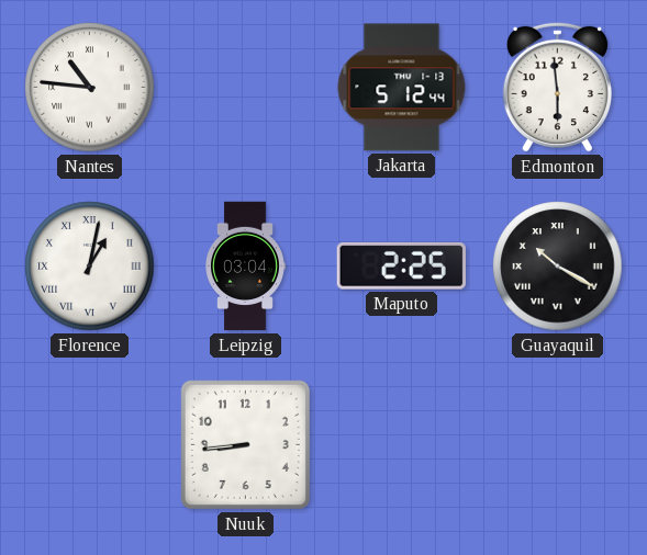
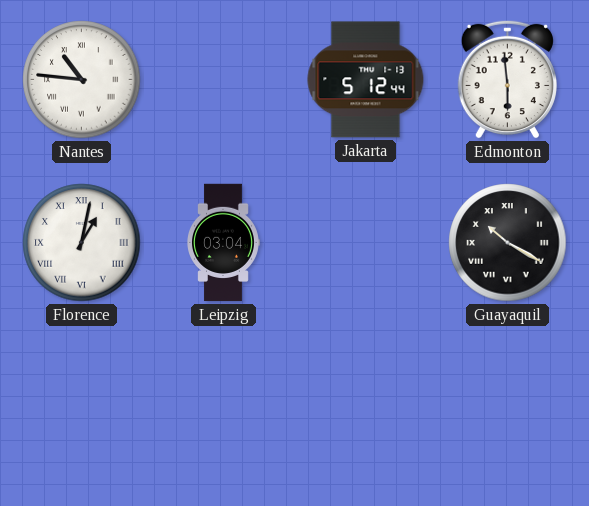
Maputo: 2:25 -> none
Nuuk: 8:44 -> none
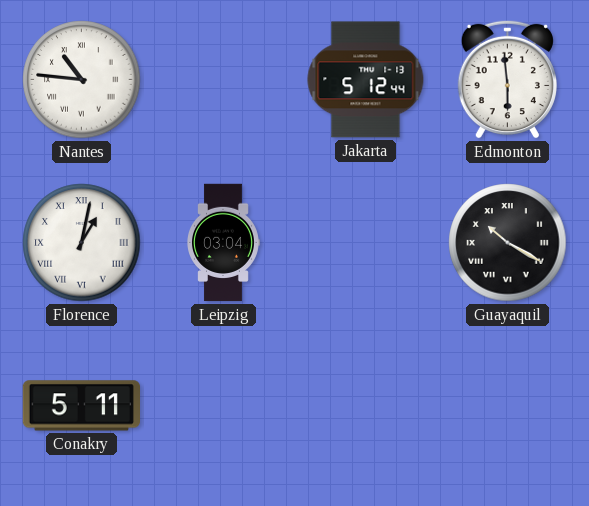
Conakry: none -> 5:11
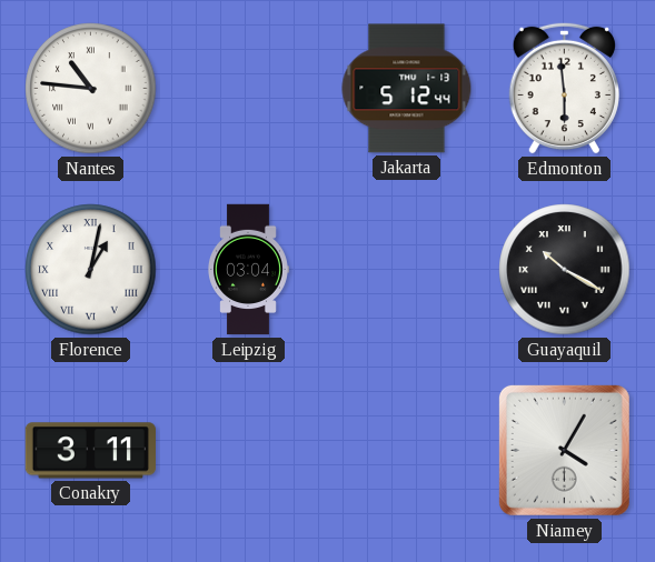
Conakry: 5:11 -> 3:11
Niamey: none -> 4:05
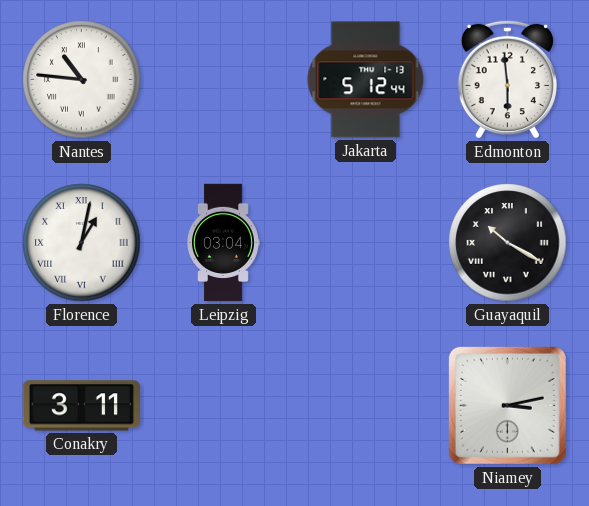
Niamey: 4:05 -> 3:13
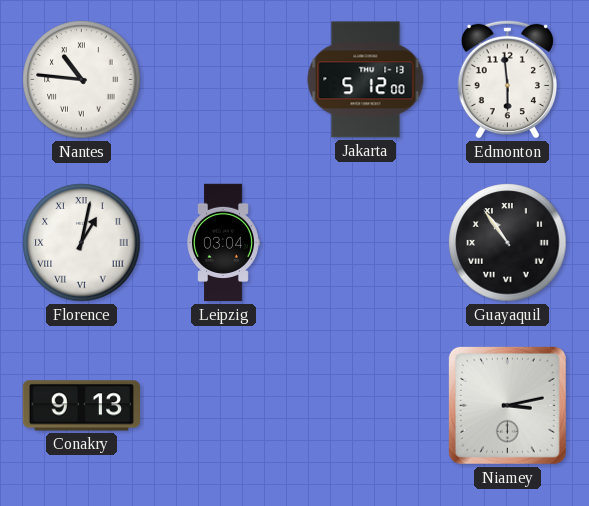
Jakarta: 5:12:44 -> 5:12:00
Guayaquil: 10:20 -> 10:54
Conakry: 3:11 -> 9:13
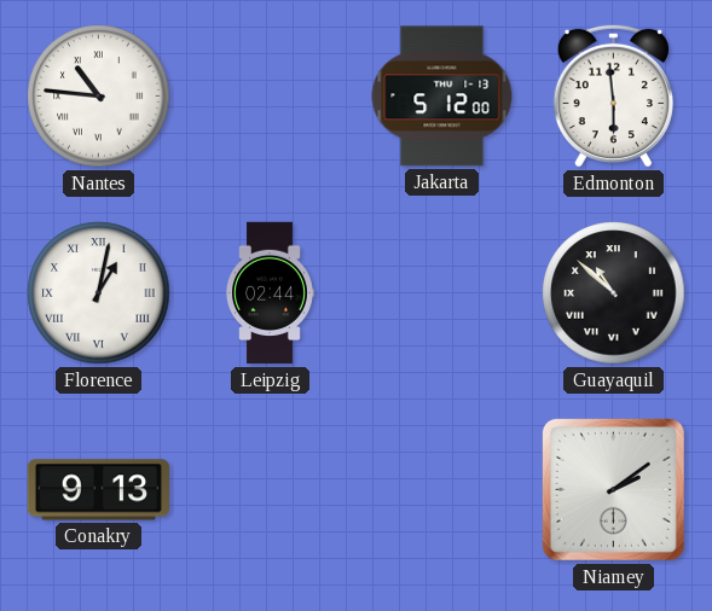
Leipzig: 03:04 -> 02:44
Guayaquil: 10:54 -> 10:52
Niamey: 3:13 -> 2:09
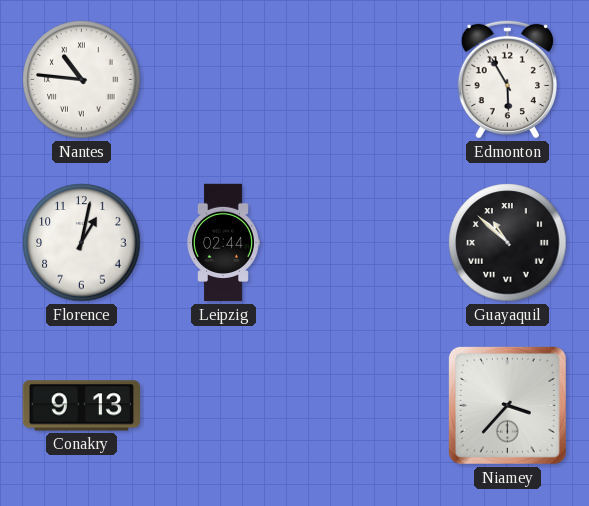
Jakarta: 5:12 -> none
Edmonton: 5:59 -> 5:55
Florence numerals: Roman -> Arabic
Niamey: 2:09 -> 3:37
